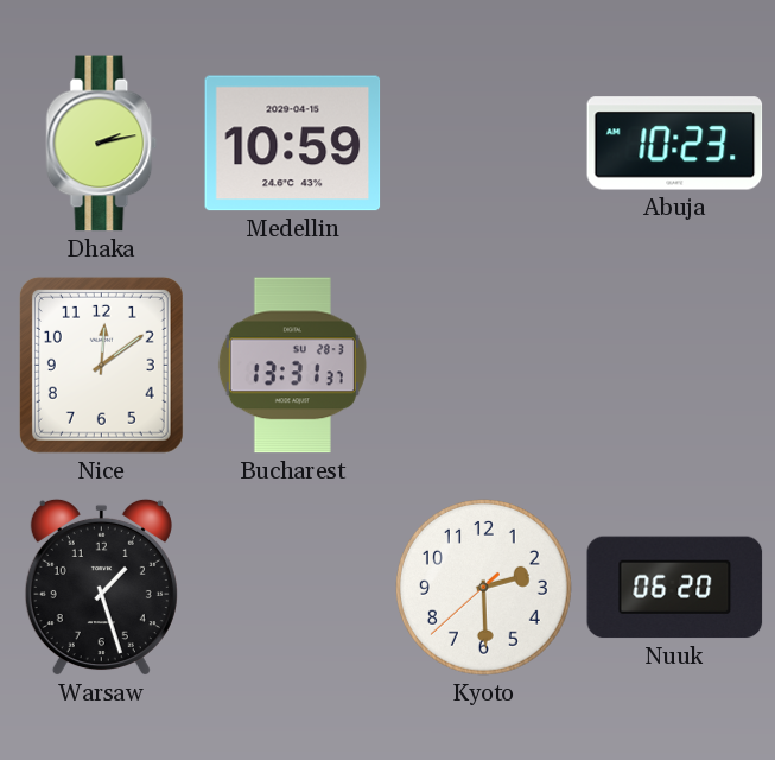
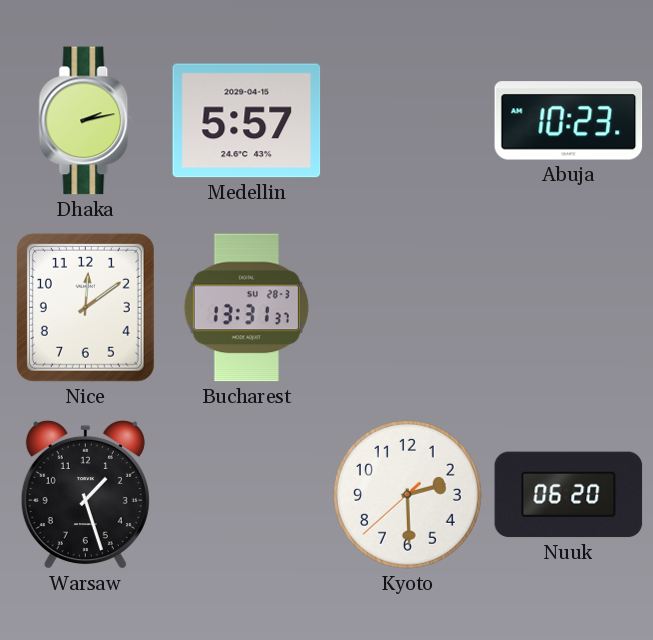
Medellin: 10:59 -> 5:57
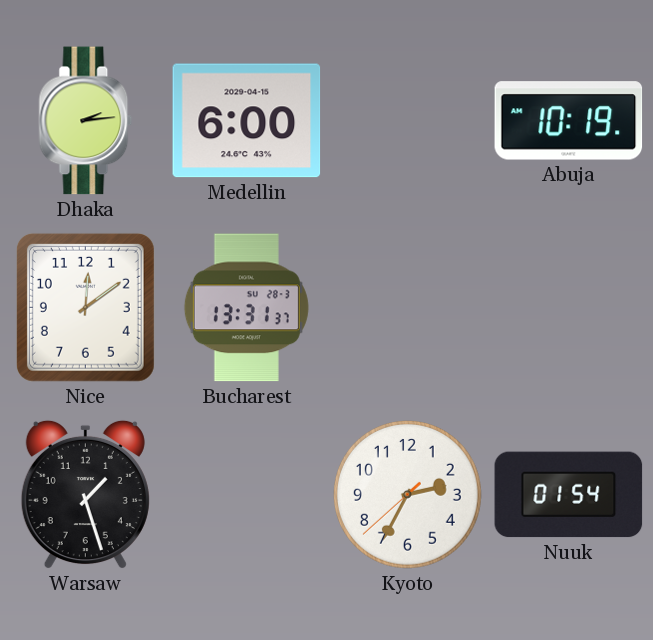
Dhaka: 2:13 -> 2:14
Medellin: 5:57 -> 6:00
Abuja: 10:23 -> 10:19
Kyoto: 2:29 -> 2:34
Nuuk: 06:20 -> 01:54
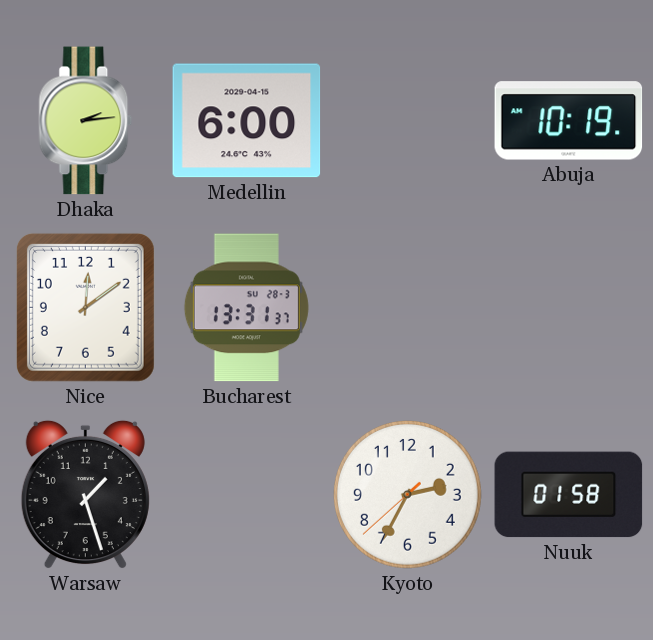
Nuuk: 01:54 -> 01:58
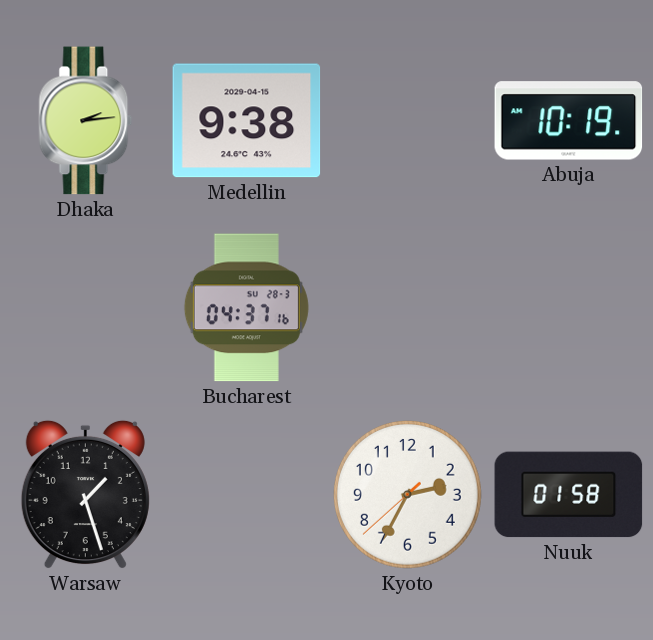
Medellin: 6:00 -> 9:38
Nice: 12:09 -> none
Bucharest: 13:31 -> 04:37
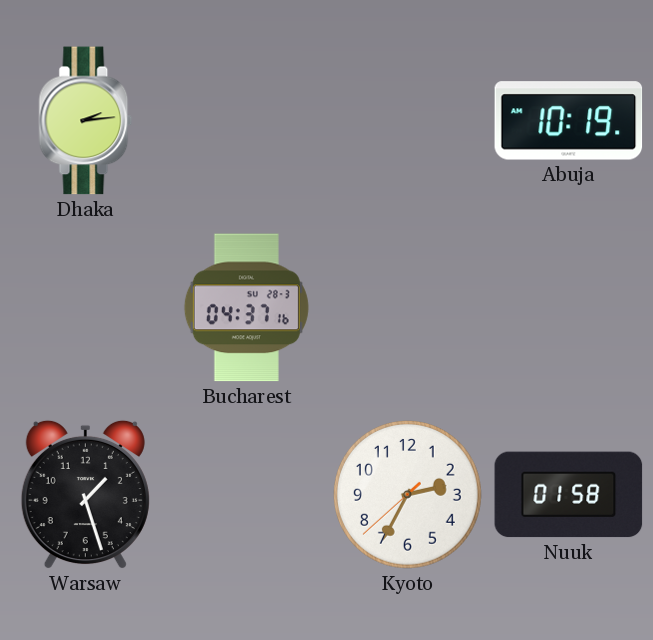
Medellin: 9:38 -> none
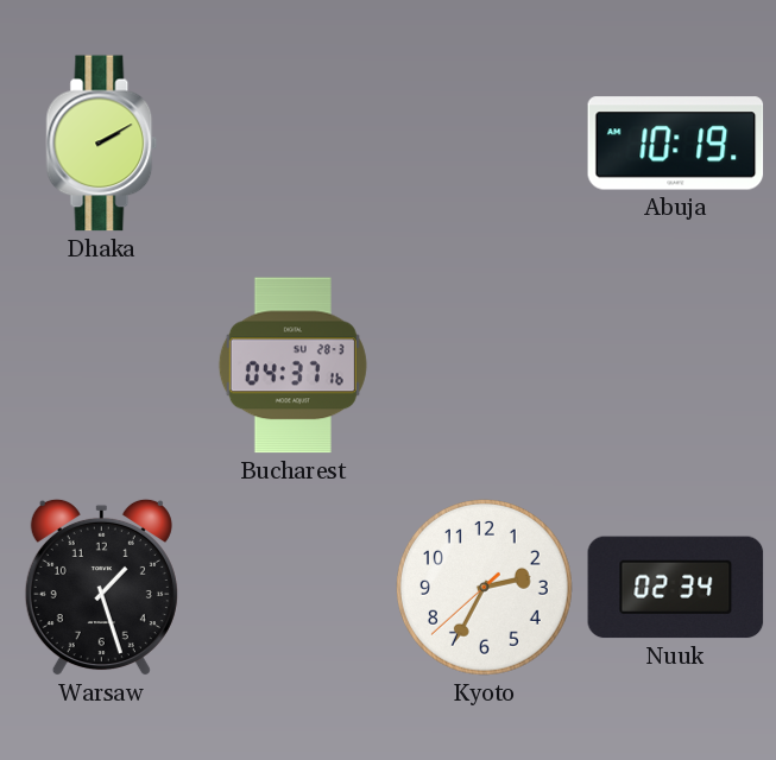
Dhaka: 2:14 -> 2:10
Nuuk: 01:58 -> 02:34
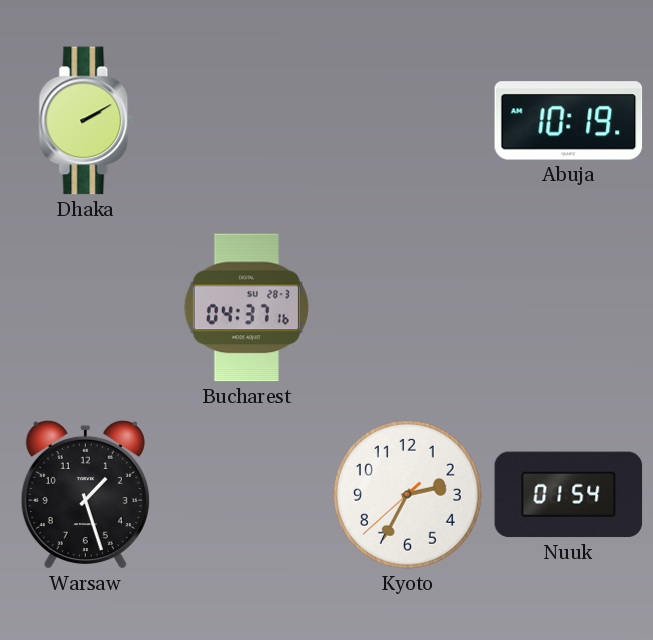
Nuuk: 02:34 -> 01:54
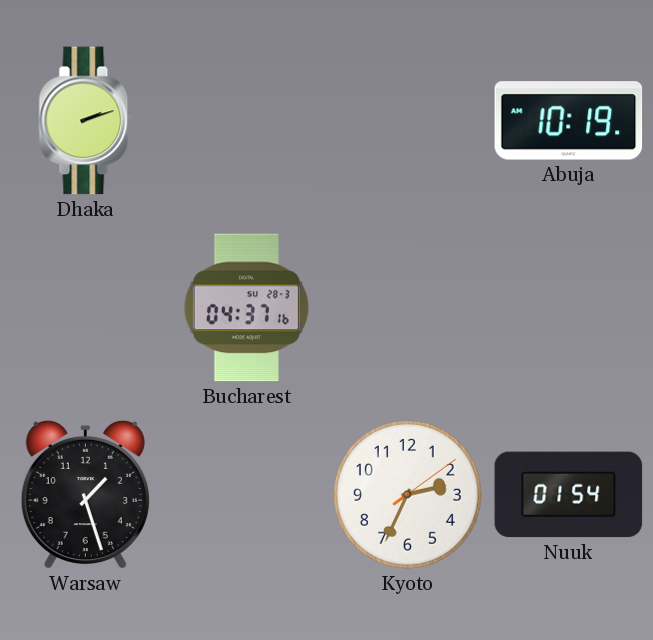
Dhaka: 2:10 -> 2:12
Kyoto: 2:34:38 -> 2:34:09
